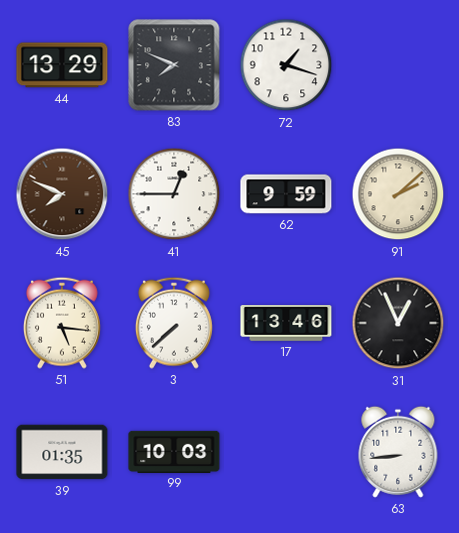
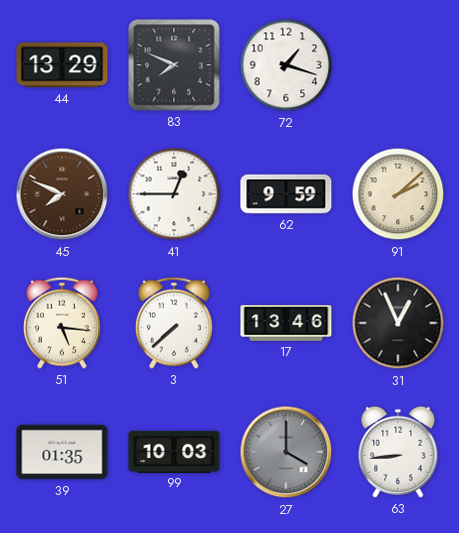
27: none -> 4:00
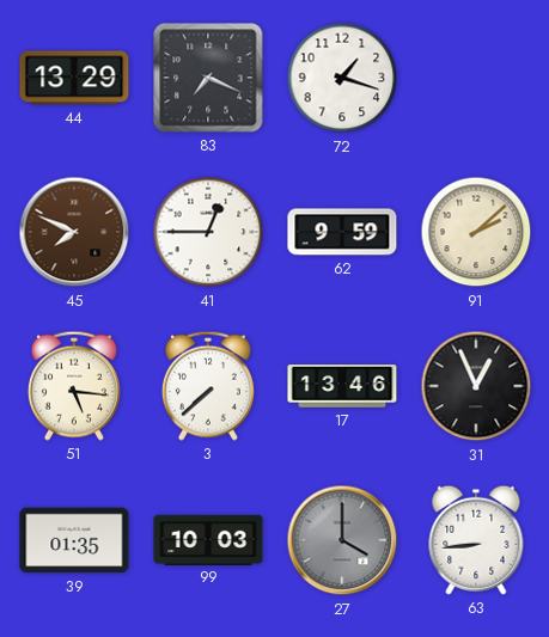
83: 7:49 -> 7:19
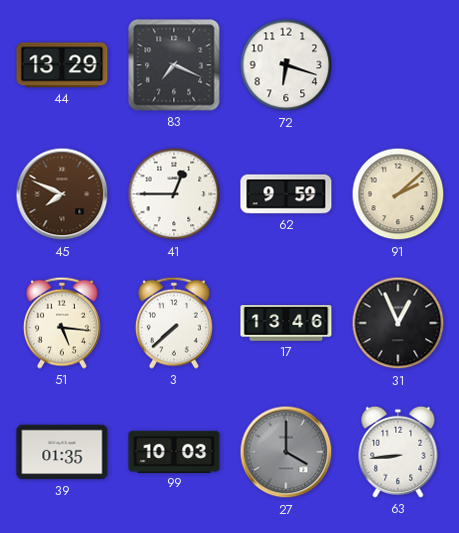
72: 1:18 -> 6:18
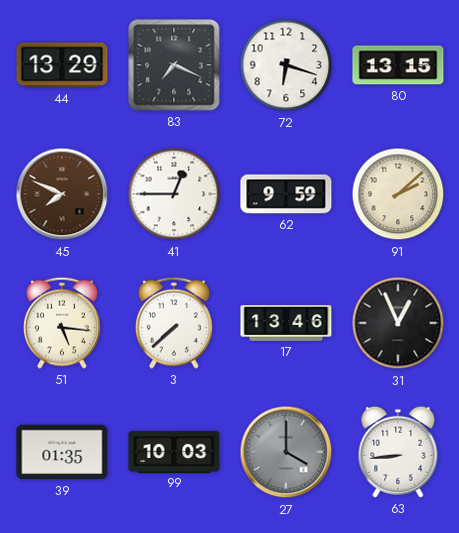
80: none -> 13:15
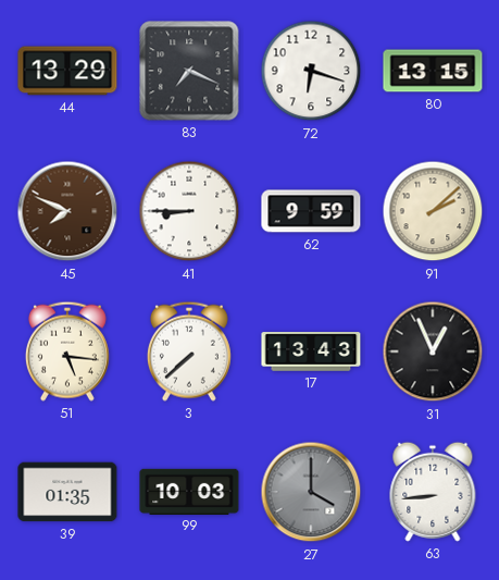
41: 12:45 -> 8:45
17: 13:46 -> 13:43
